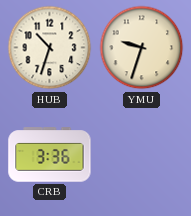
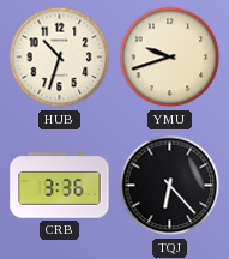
YMU: 9:33 -> 9:42
TQJ: none -> 6:23
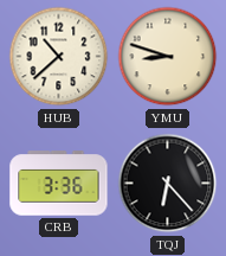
HUB: 10:33 -> 10:38
YMU: 9:42 -> 8:48
